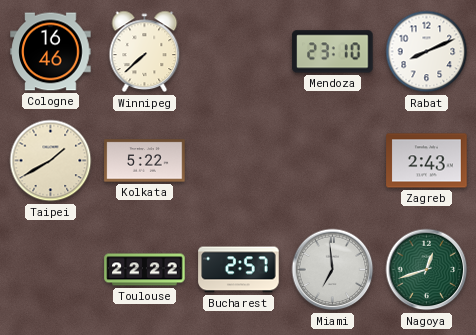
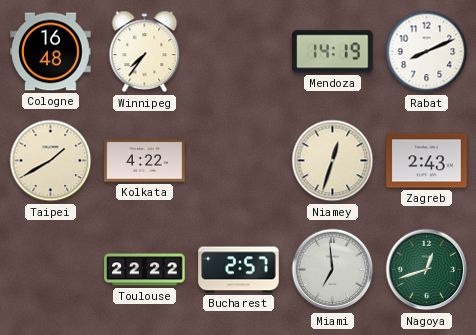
Cologne: 16:46 -> 16:48
Winnipeg: 7:38 -> 7:36
Mendoza: 23:10 -> 14:19
Kolkata: 5:22 -> 4:22
Niamey: none -> 12:33
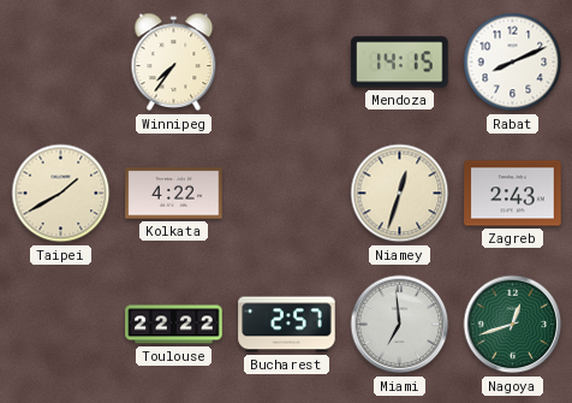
Cologne: 16:48 -> none
Mendoza: 14:19 -> 14:15
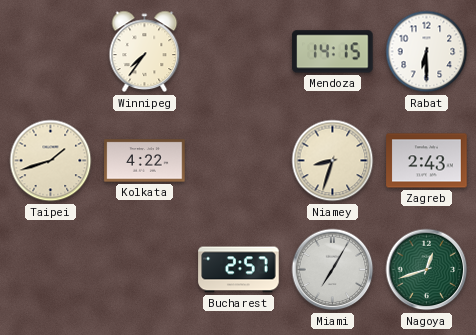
Rabat: 8:11 -> 6:30
Taipei: 1:40 -> 1:42
Niamey: 12:33 -> 8:33
Toulouse: 22:22 -> none
Miami: 6:59 -> 7:05
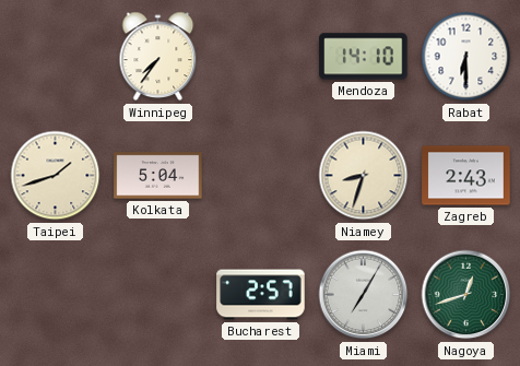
Mendoza: 14:15 -> 14:10
Kolkata: 4:22 -> 5:04
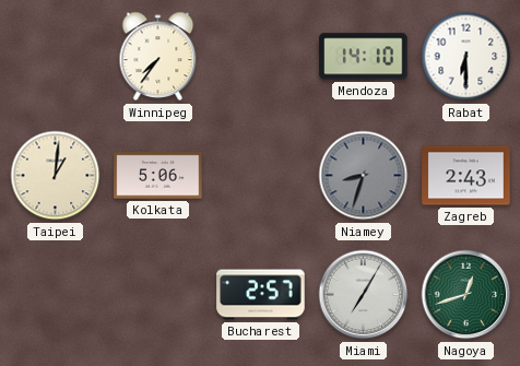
Taipei: 1:42 -> 1:01
Kolkata: 5:04 -> 5:06
Niamey dial: cream -> grey
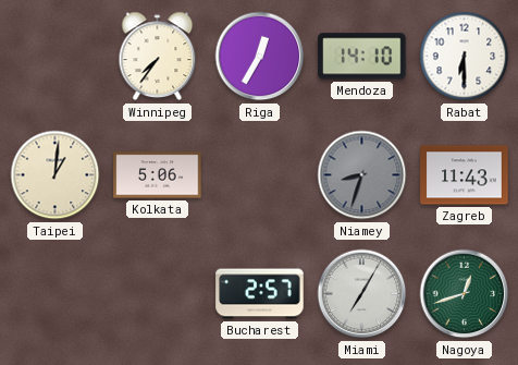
Riga: none -> 12:35
Zagreb: 2:43 -> 11:43
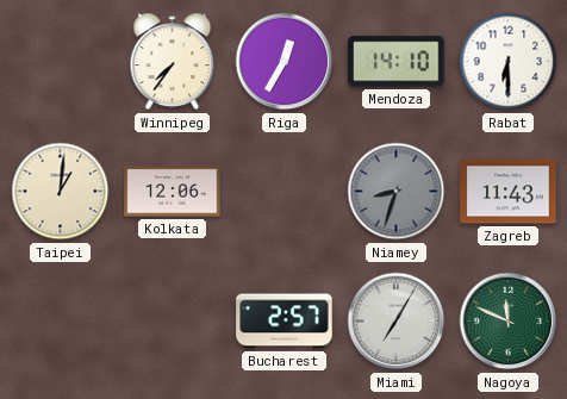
Kolkata: 5:06 -> 12:06
Nagoya: 12:42 -> 11:49
